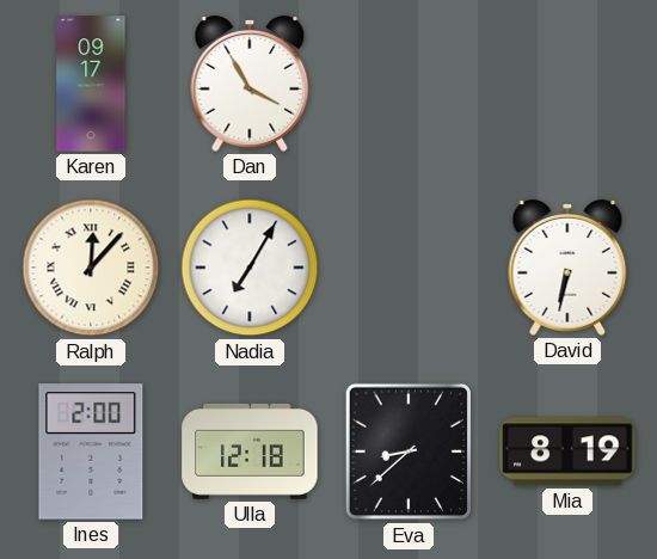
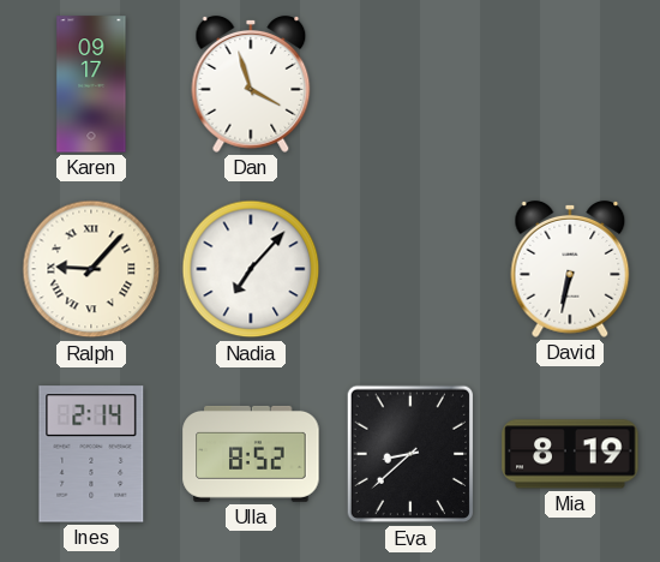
Dan: 3:55 -> 3:57
Ralph: 12:07 -> 9:07
Nadia: 7:05 -> 7:07
Ines: 2:00 -> 2:14
Ulla: 12:18 -> 8:52
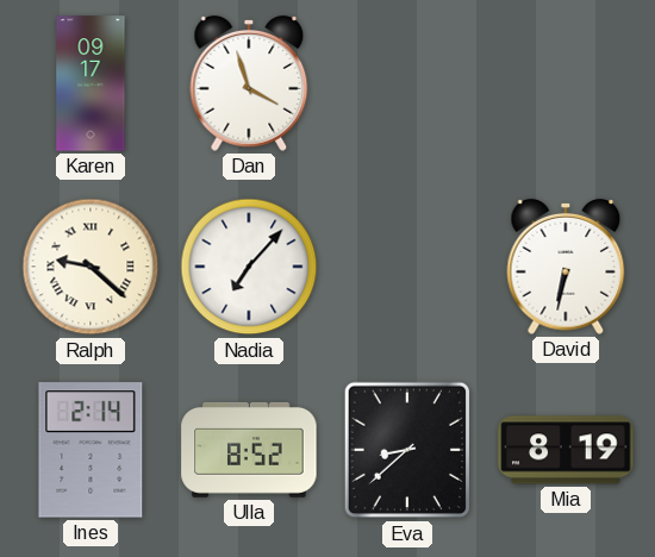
Ralph: 9:07 -> 9:22
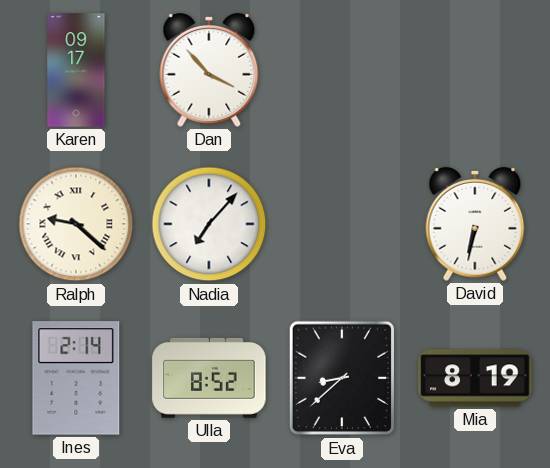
Dan: 3:57 -> 3:53
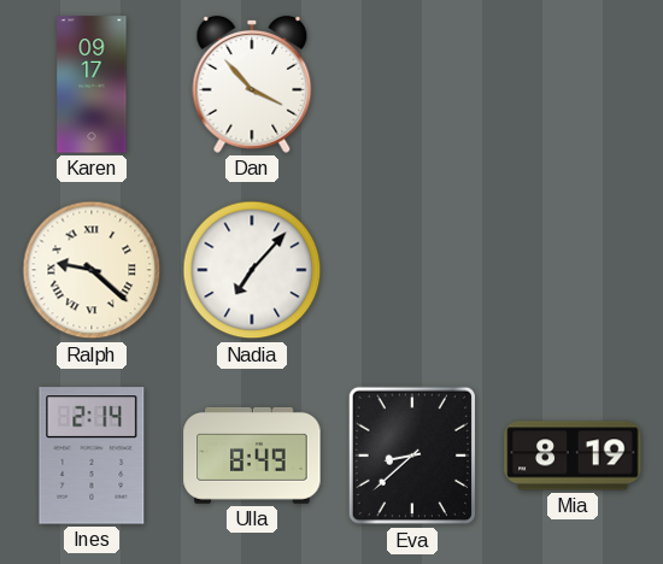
David: 6:32 -> none
Ulla: 8:52 -> 8:49
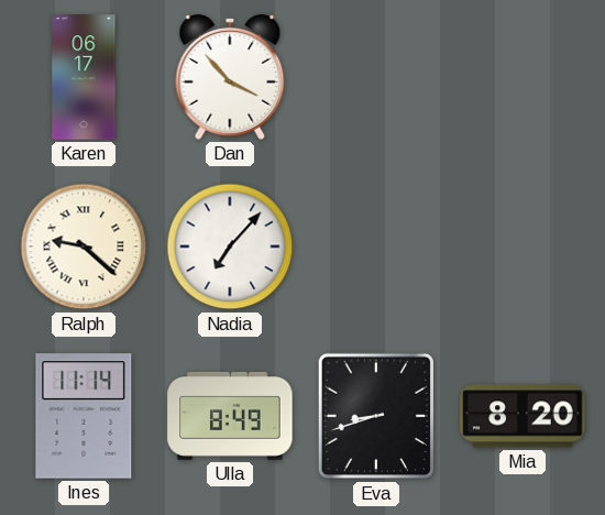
Karen: 09:17 -> 06:17
Ines: 2:14 -> 11:14
Eva: 8:38 -> 8:42
Mia: 8:19 -> 8:20
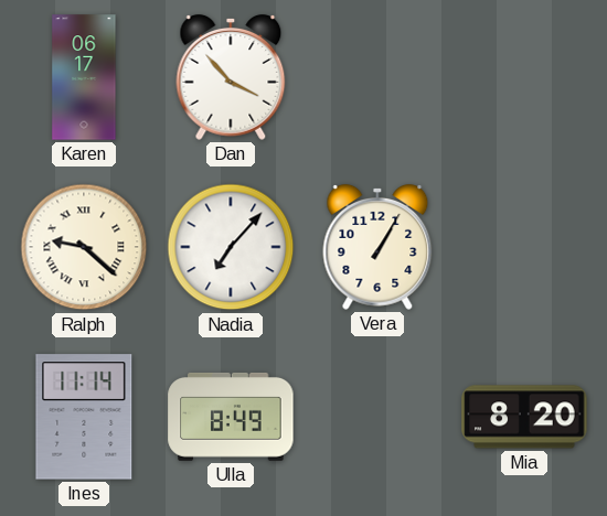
Vera: none -> 1:05
Eva: 8:42 -> none
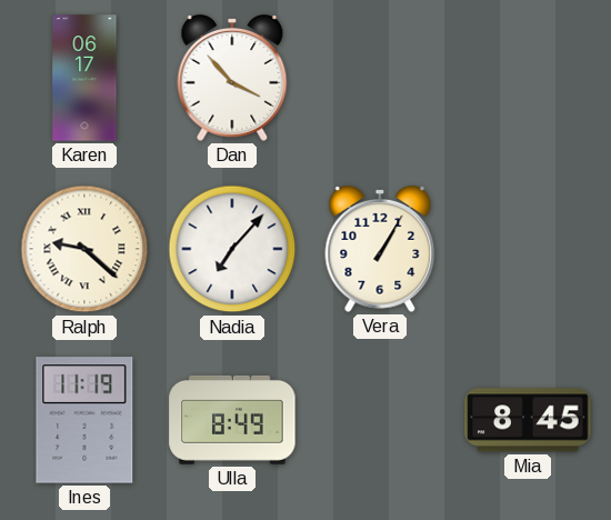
Ines: 11:14 -> 11:19
Mia: 8:20 -> 8:45
